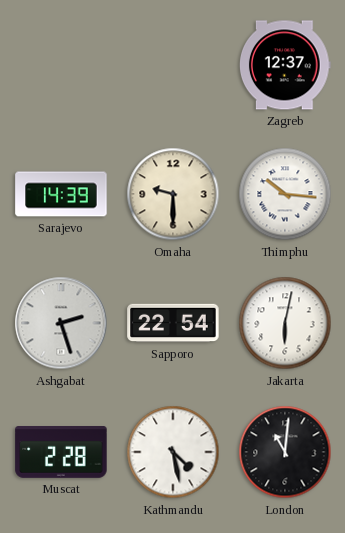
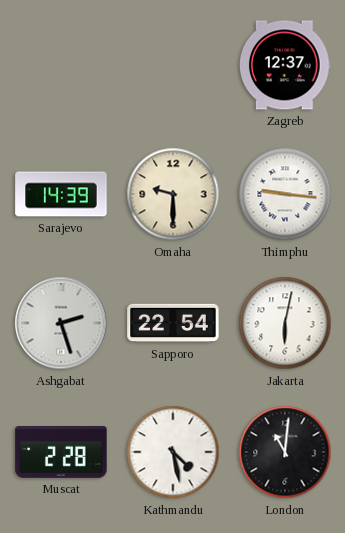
Thimphu: 10:16 -> 9:16
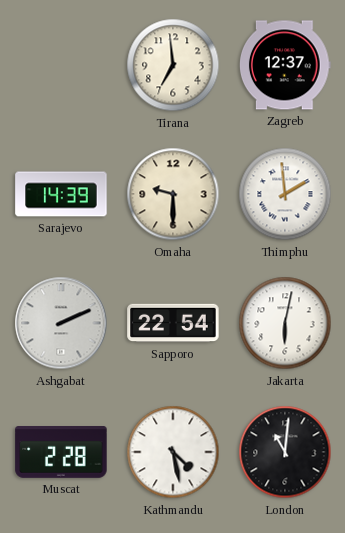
Tirana: none -> 6:59
Thimphu: 9:16 -> 1:59
Ashgabat: 2:27 -> 2:11
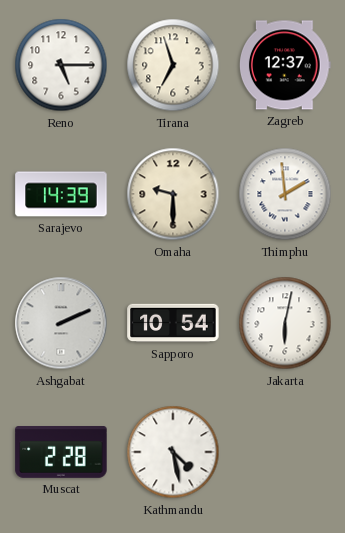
Reno: none -> 5:15
Tirana: 6:59 -> 6:57
Sapporo: 22:54 -> 10:54
London: 11:01 -> none
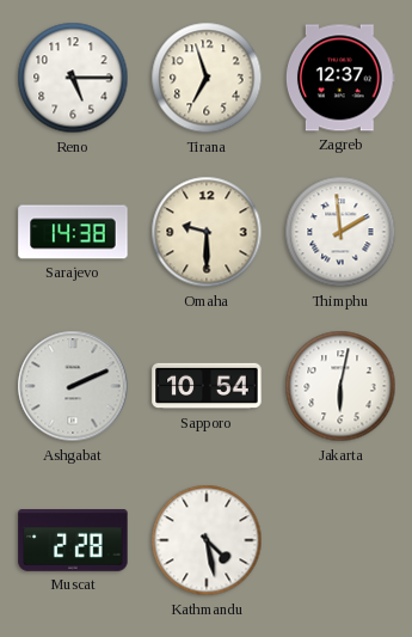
Sarajevo: 14:39 -> 14:38
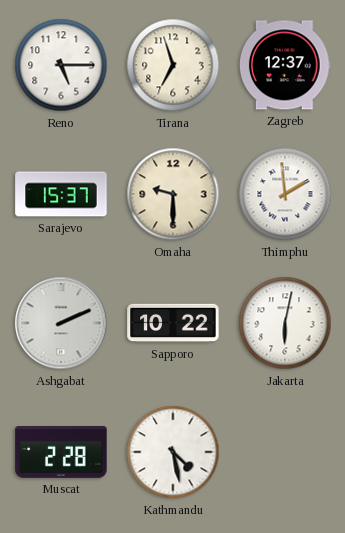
Sarajevo: 14:38 -> 15:37
Sapporo: 10:54 -> 10:22
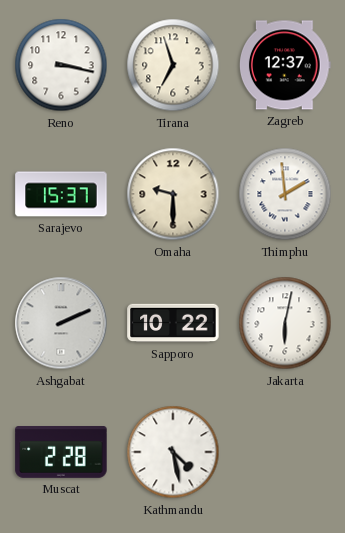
Reno: 5:15 -> 3:17
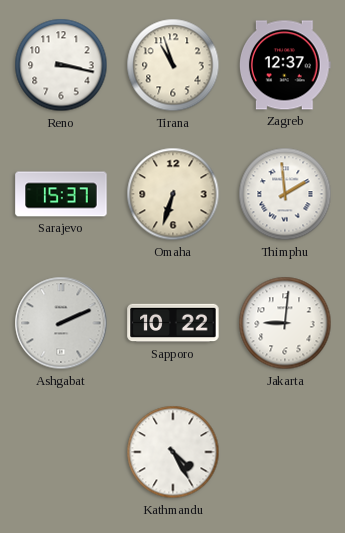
Tirana: 6:57 -> 10:57
Omaha: 9:30 -> 6:33
Jakarta: 6:02 -> 9:01
Muscat: 2:28 -> none
Kathmandu: 4:28 -> 4:25
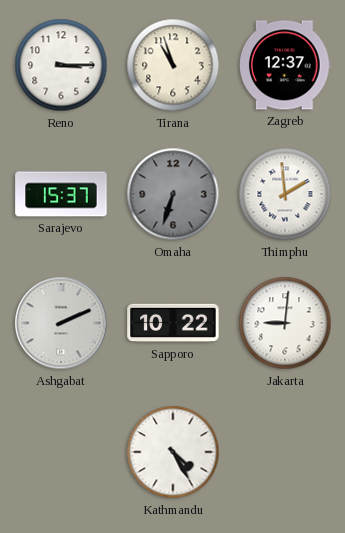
Reno: 3:17 -> 3:15
Omaha dial: cream -> grey
